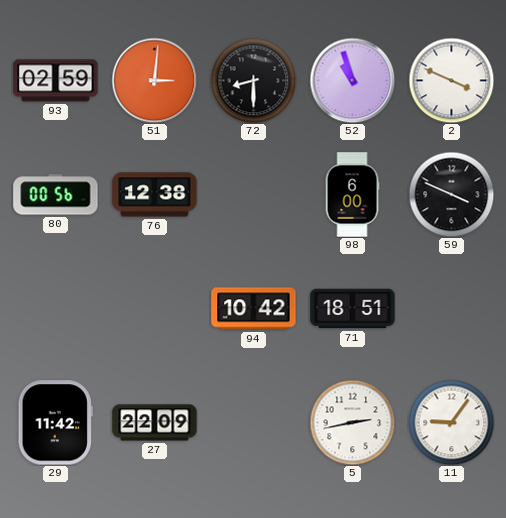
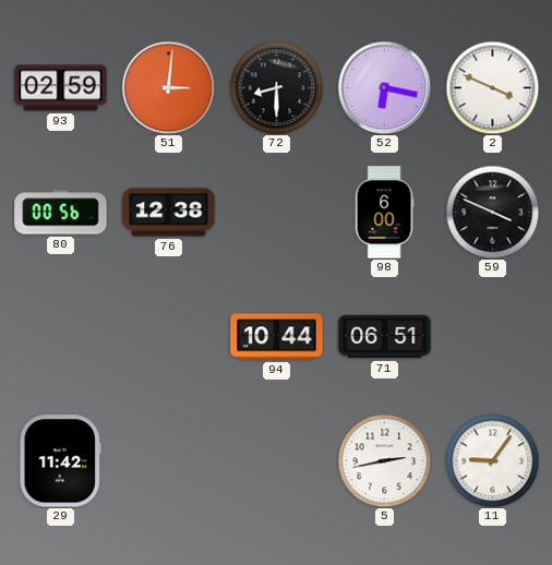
52: 10:57 -> 6:17
94: 10:42 -> 10:44
71: 18:51 -> 06:51
27: 22:09 -> none
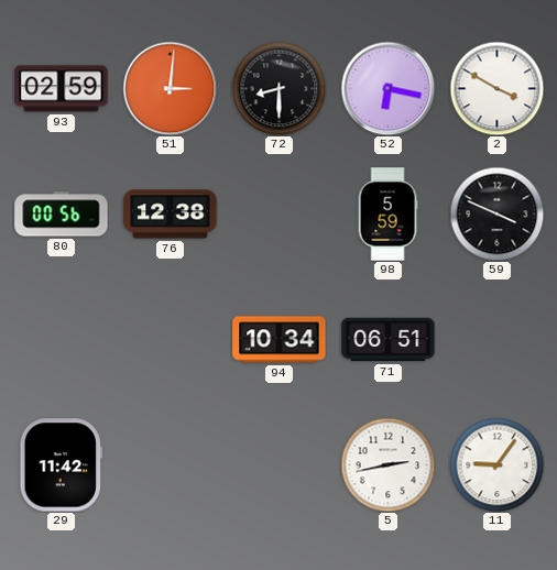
2: 3:49 -> 3:50
98: 6:00 -> 5:59
94: 10:44 -> 10:34
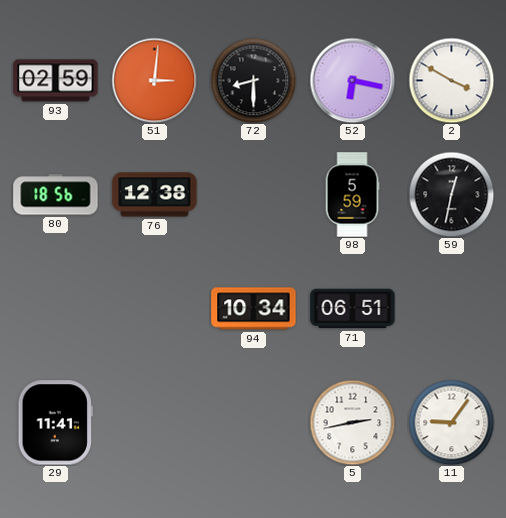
80: 00:56 -> 18:56
59: 3:49 -> 12:32
29: 11:42 -> 11:41
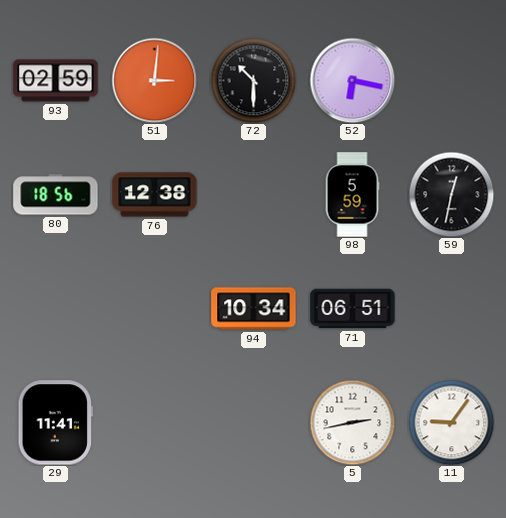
72: 8:30 -> 10:30
2: 3:50 -> none
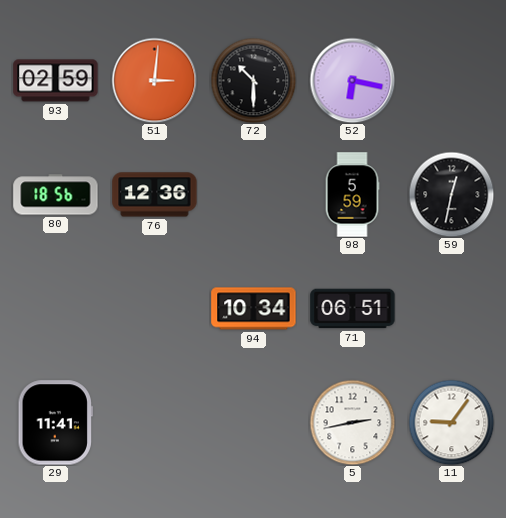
76: 12:38 -> 12:36
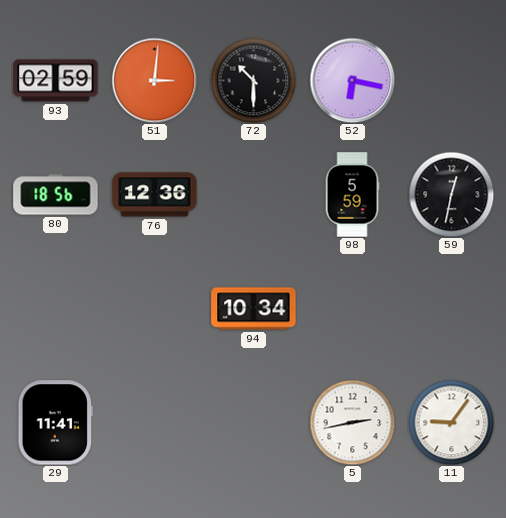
71: 06:51 -> none
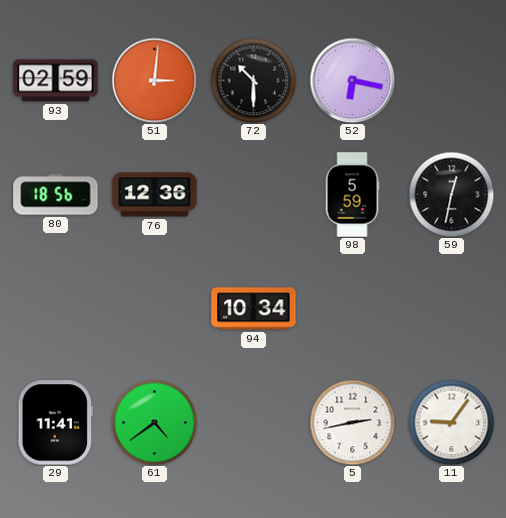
61: none -> 4:39
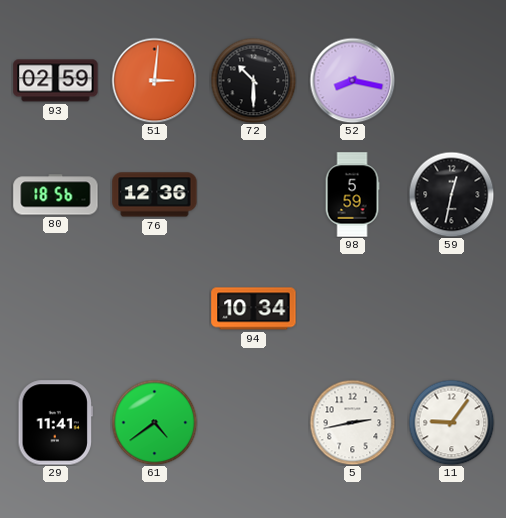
52: 6:17 -> 8:17
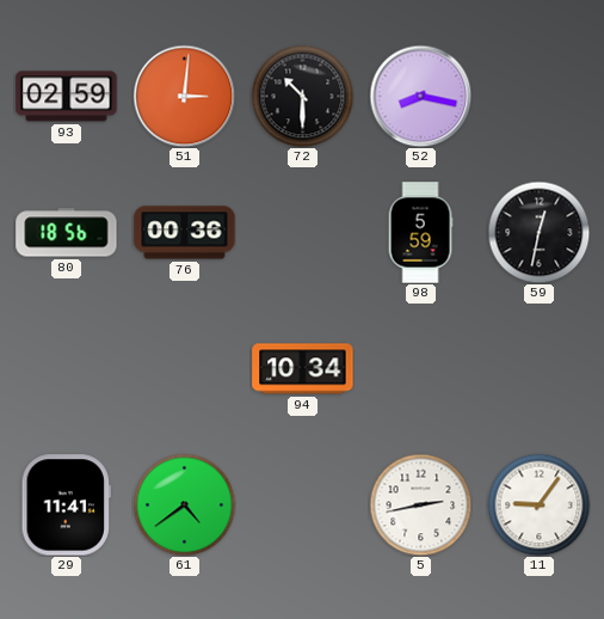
76: 12:36 -> 00:36
